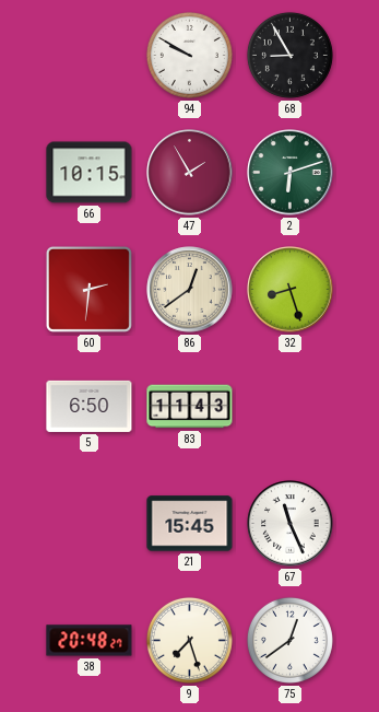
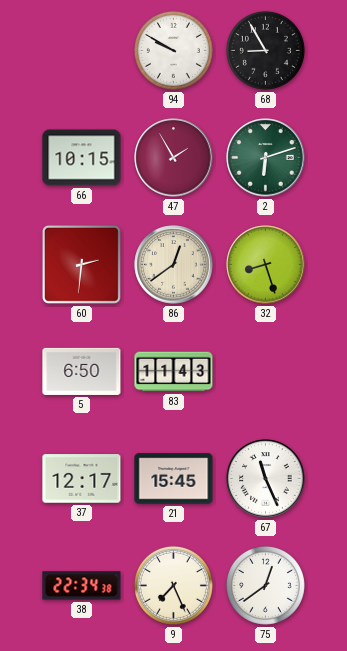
37: none -> 12:17
38: 20:48 -> 22:34
9: 7:27 -> 7:26
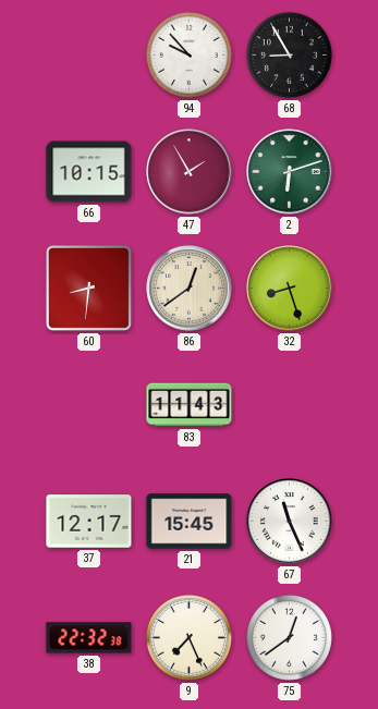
94: 9:50 -> 9:53
60: 2:31 -> 8:31
5: 6:50 -> none
38: 22:34 -> 22:32
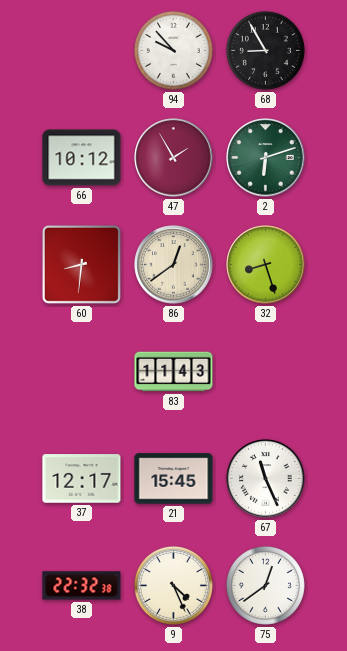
66: 10:15 -> 10:12
9: 7:26 -> 4:26
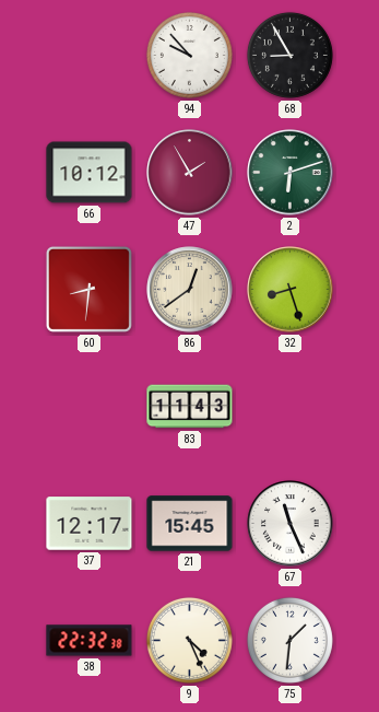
75: 12:39 -> 1:31
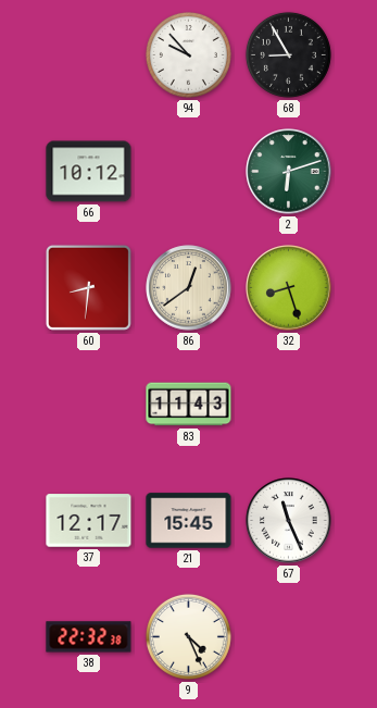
47: 1:55 -> none
75: 1:31 -> none
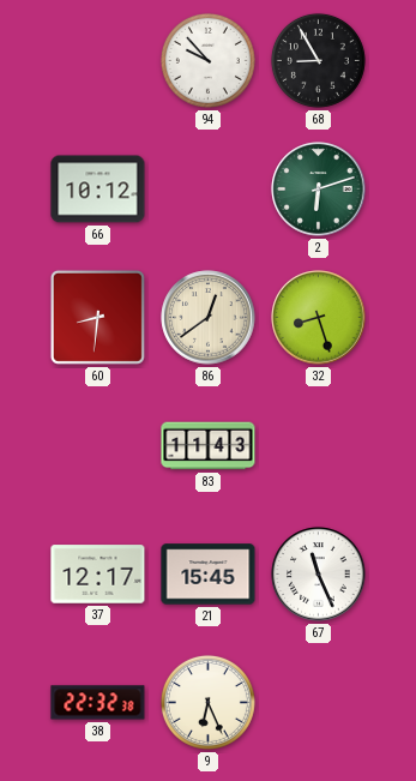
9: 4:26 -> 6:26
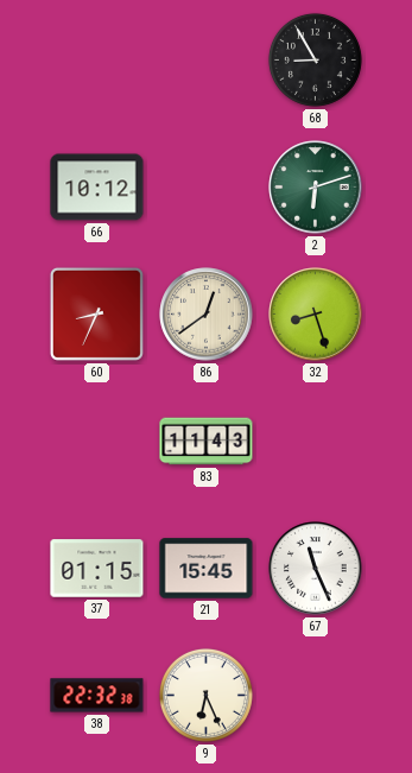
94: 9:53 -> none
60: 8:31 -> 8:34
37: 12:17 -> 01:15
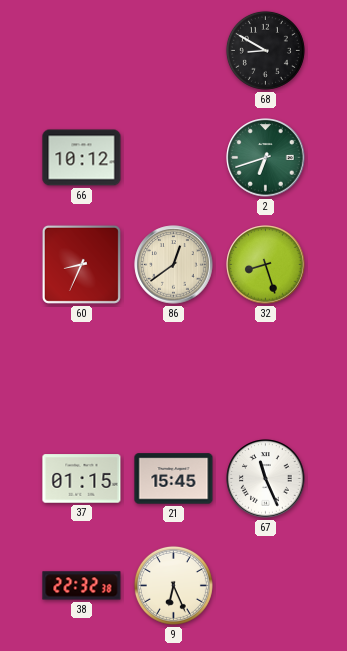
68: 8:55 -> 8:50
2: 6:12 -> 6:42
83: 11:43 -> none
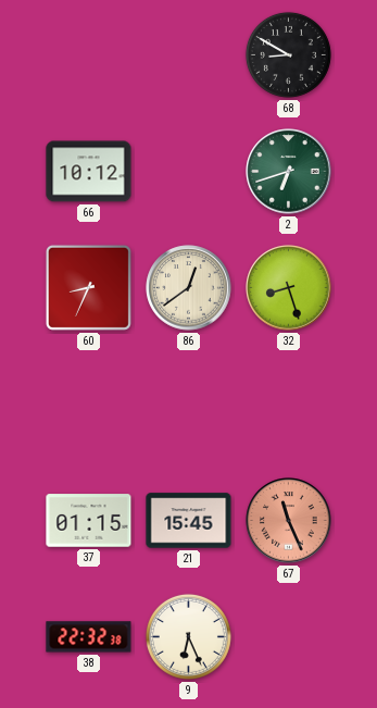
67 dial: white -> salmon
